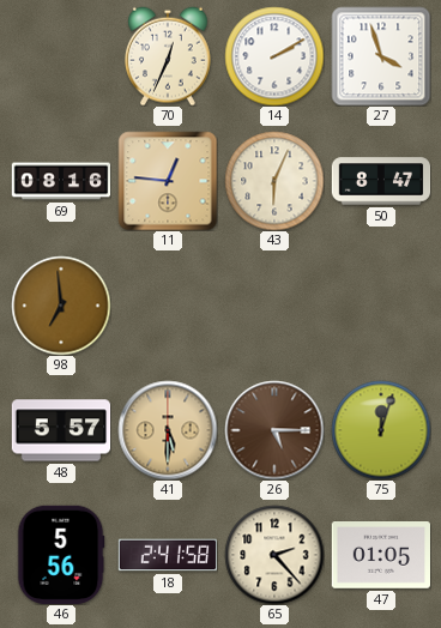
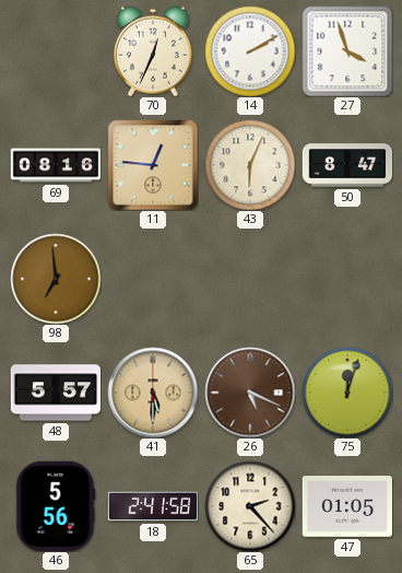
26: 5:15 -> 5:19
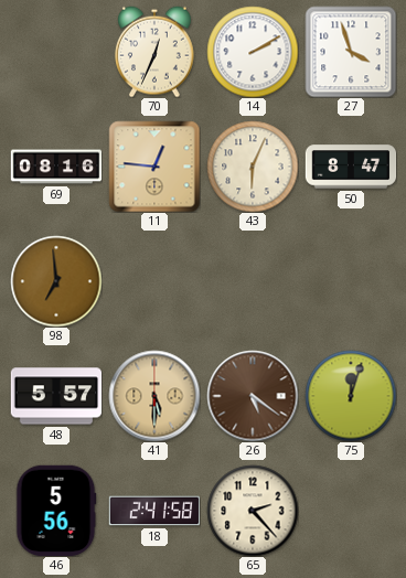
26: 5:19 -> 5:21
47: 01:05 -> none
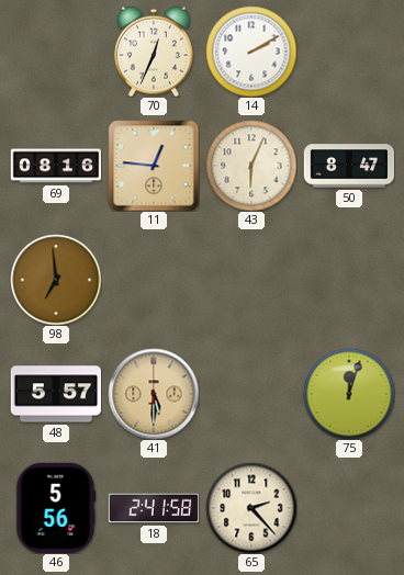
27: 3:57 -> none
26: 5:21 -> none
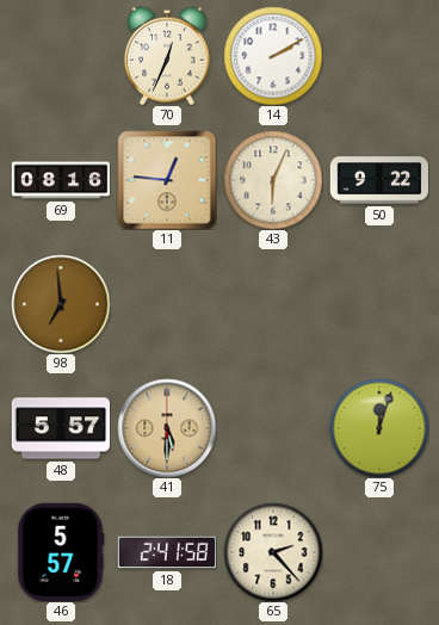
50: 8:47 -> 9:22
46: 5:56 -> 5:57
